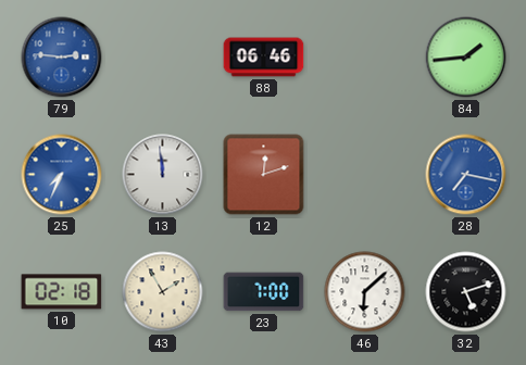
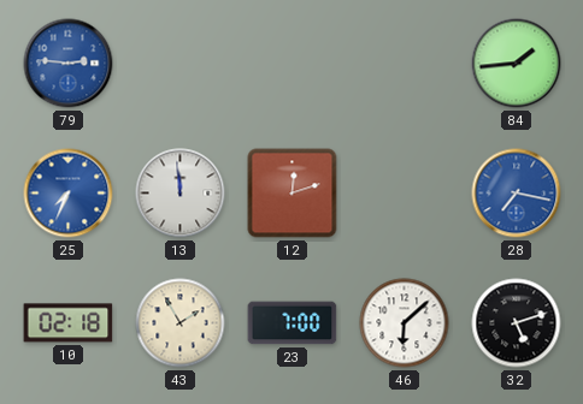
88: 06:46 -> none
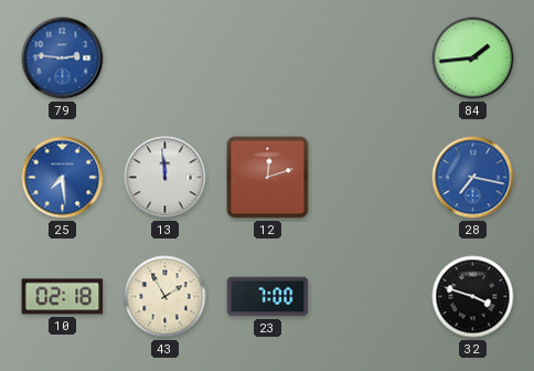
25: 7:34 -> 7:29
46: 6:08 -> none
32: 5:12 -> 3:48
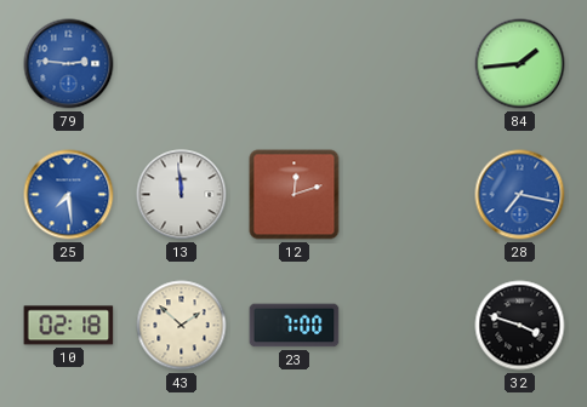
43: 1:55 -> 1:52
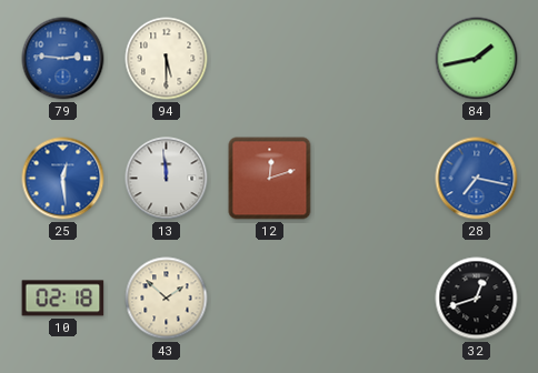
94: none -> 5:30
84: 1:44 -> 1:43
25: 7:29 -> 12:29
23: 7:00 -> none
32: 3:48 -> 12:42
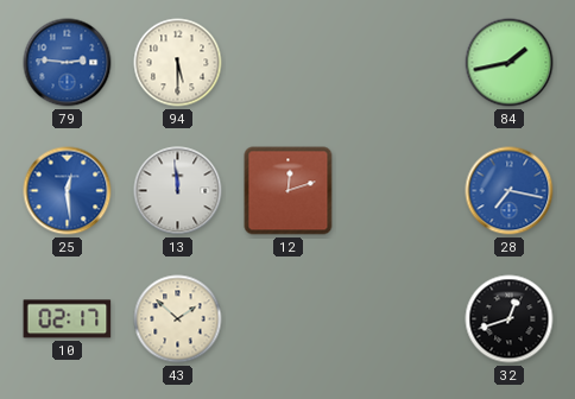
10: 02:18 -> 02:17
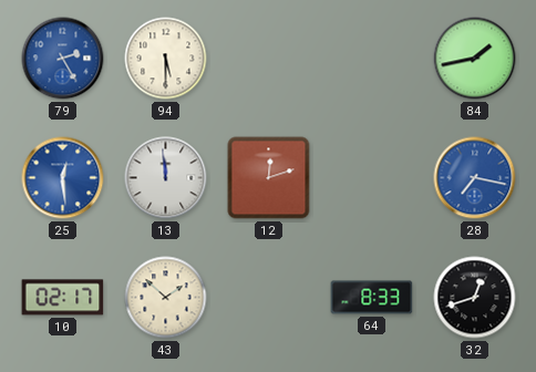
79: 2:46 -> 2:25
64: none -> 8:33
